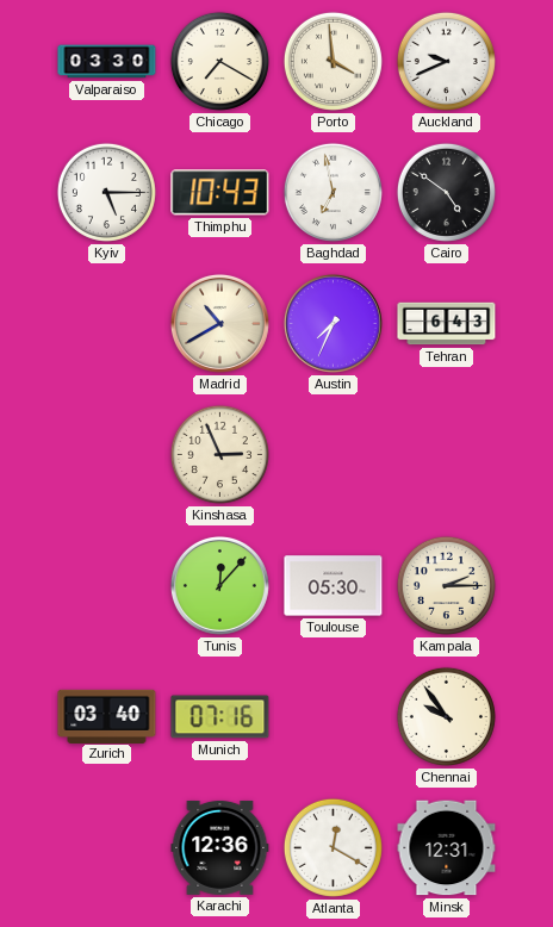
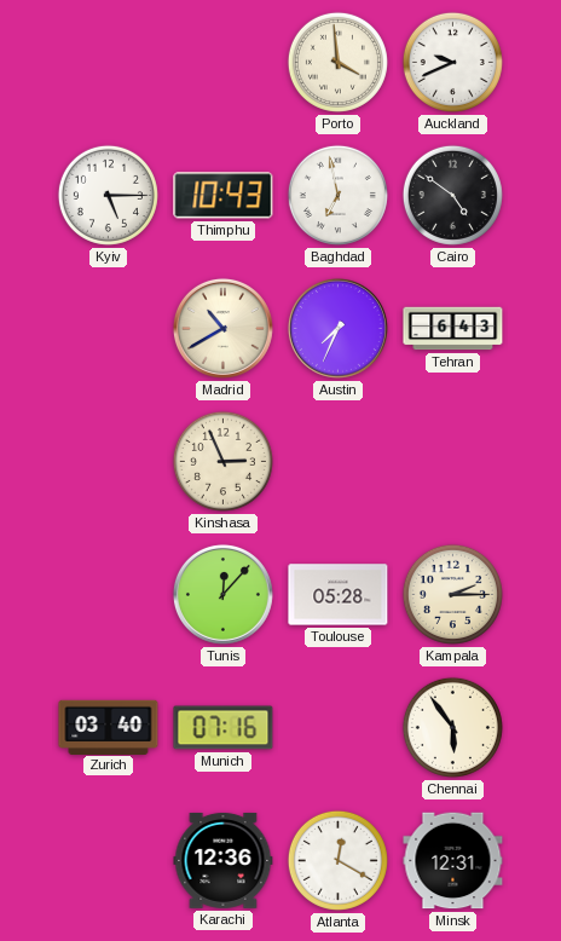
Valparaiso: 03:30 -> none
Chicago: 7:20 -> none
Toulouse: 05:30 -> 05:28
Chennai: 9:54 -> 5:54
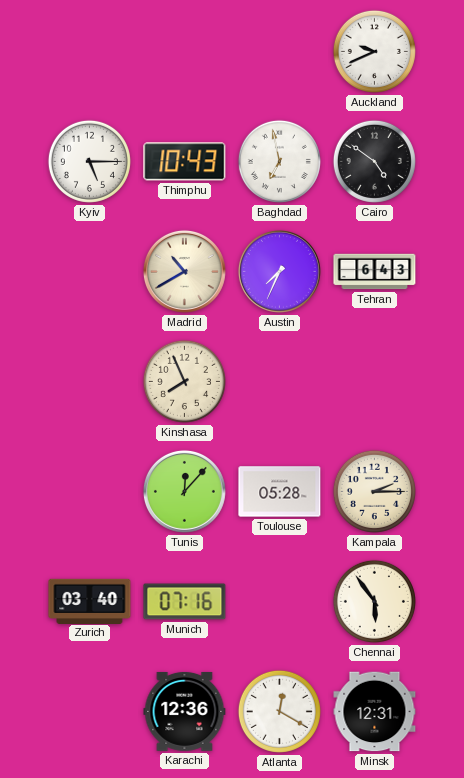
Porto: 3:59 -> none
Kinshasa: 2:56 -> 7:56
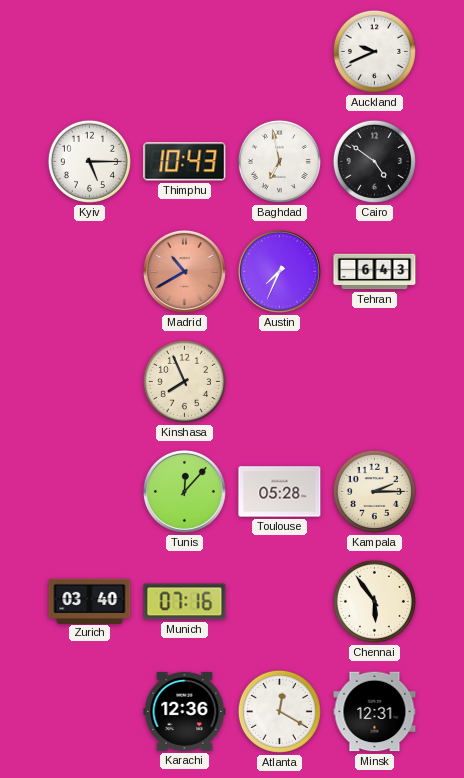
Madrid dial: cream -> salmon
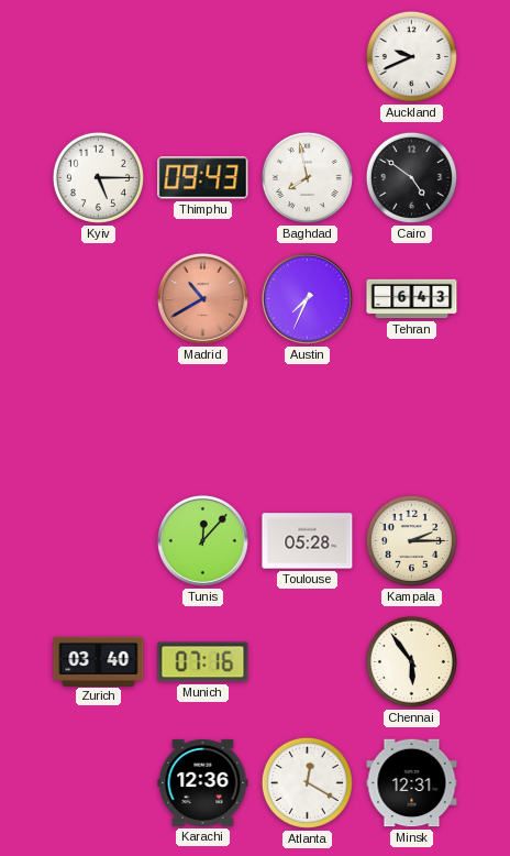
Thimphu: 10:43 -> 09:43
Baghdad: 6:58 -> 7:58
Kinshasa: 7:56 -> none
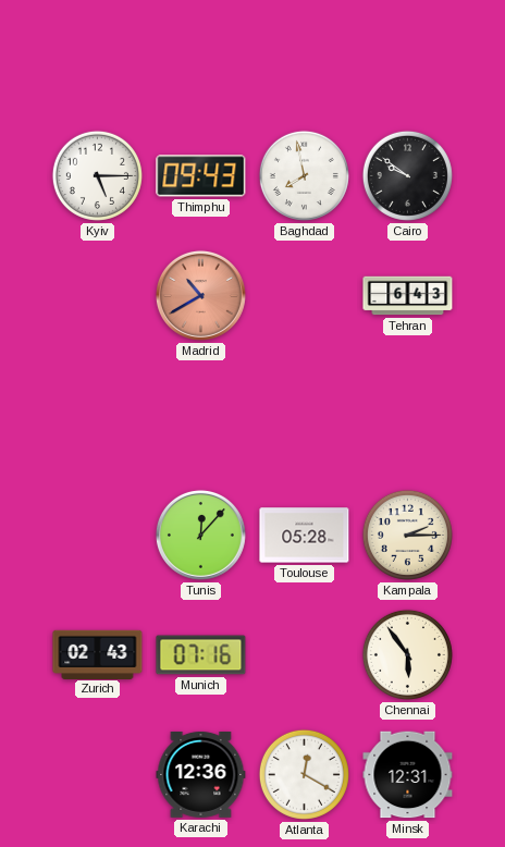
Auckland: 9:41 -> none
Cairo: 4:51 -> 9:51
Austin: 7:34 -> none
Zurich: 03:40 -> 02:43
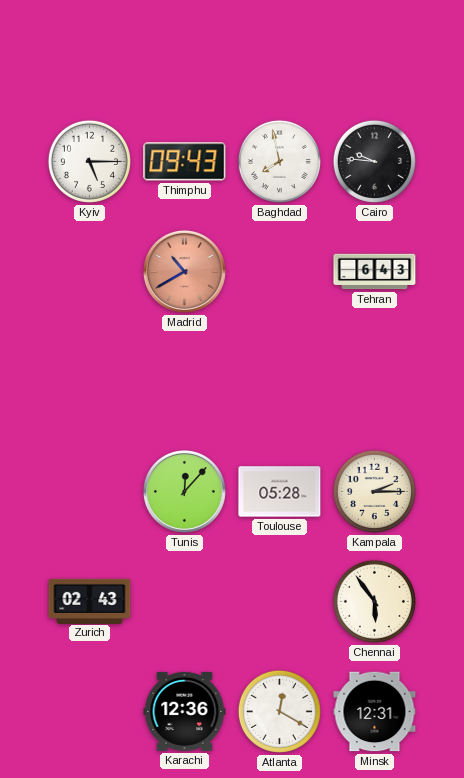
Cairo: 9:51 -> 9:46
Munich: 07:16 -> none
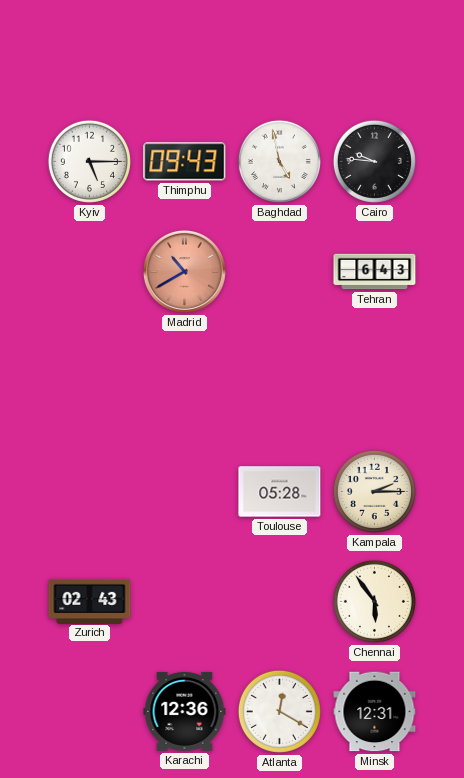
Baghdad: 7:58 -> 4:58
Tunis: 12:07 -> none
